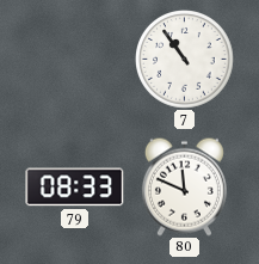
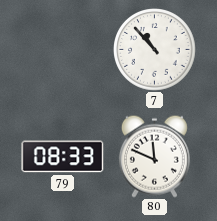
7: 10:54 -> 10:53
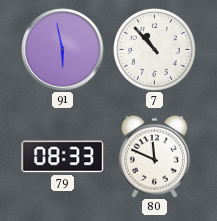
91: none -> 5:58
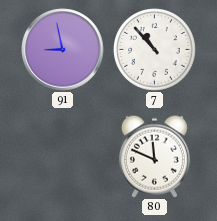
91: 5:58 -> 8:58
79: 08:33 -> none
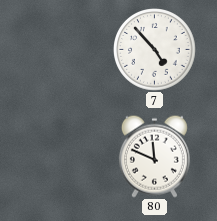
91: 8:58 -> none
7: 10:53 -> 4:53
